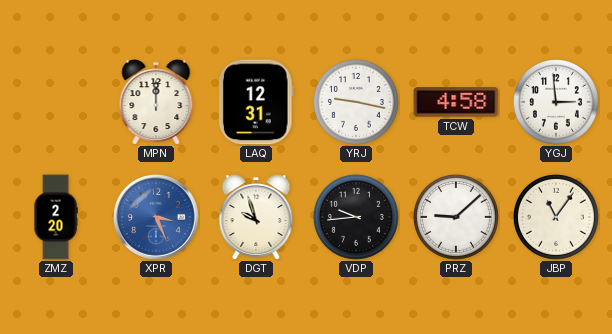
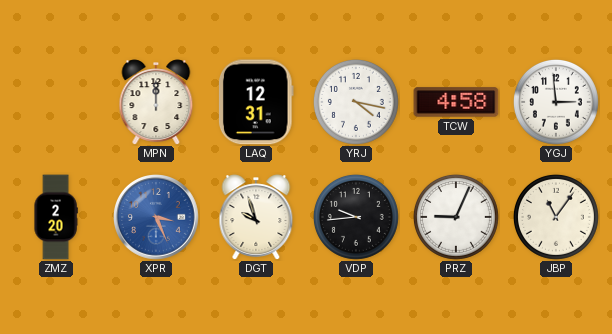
YRJ: 9:17 -> 4:17
PRZ: 9:08 -> 9:04
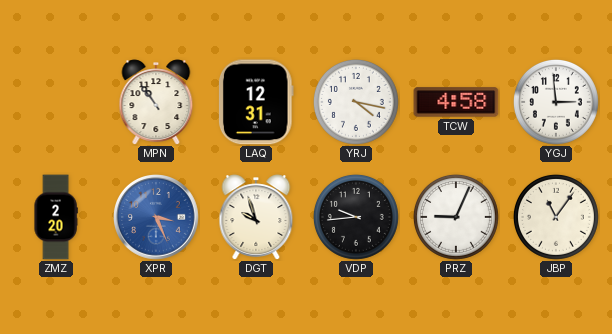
MPN: 12:00 -> 10:54
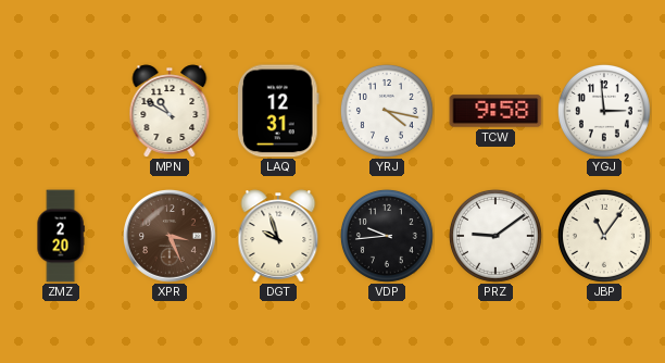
MPN: 10:54 -> 10:50
TCW: 4:58 -> 9:58
XPR dial: blue -> brown
PRZ: 9:04 -> 9:09
